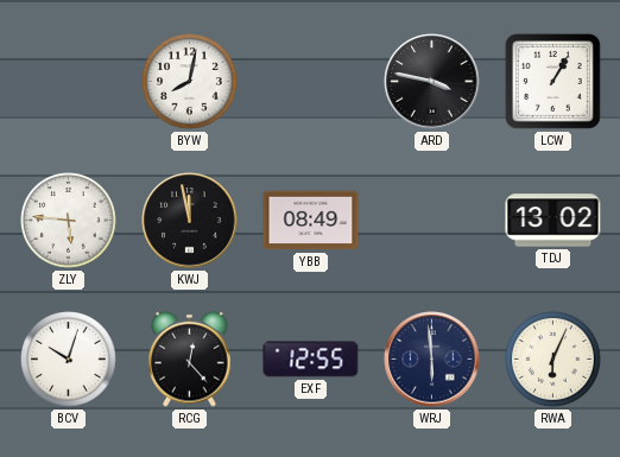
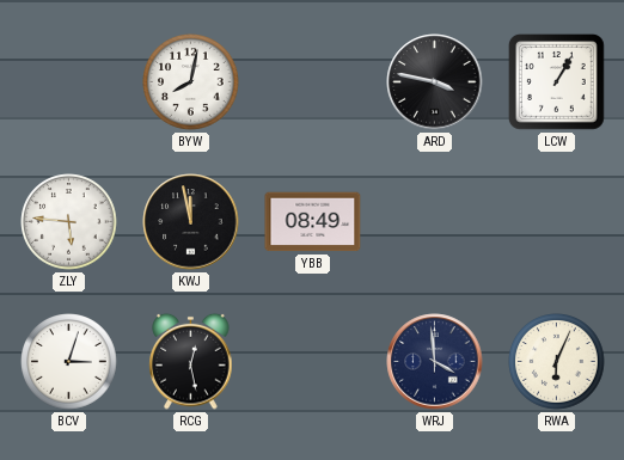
TDJ: 13:02 -> none
BCV: 10:03 -> 3:03
RCG: 12:23 -> 12:28
EXF: 12:55 -> none
WRJ: 5:59 -> 3:59
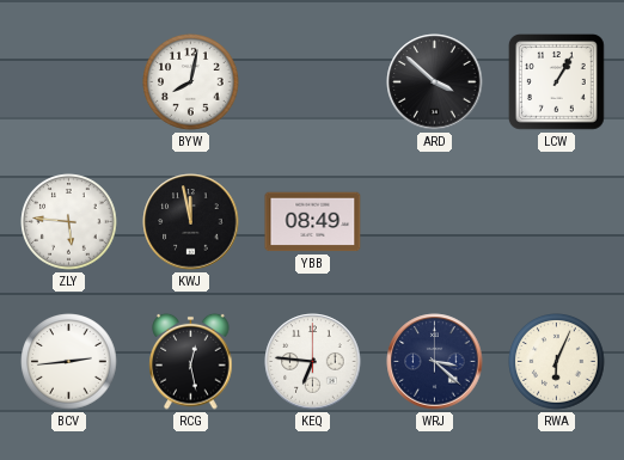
ARD: 3:47 -> 3:52
BCV: 3:03 -> 2:44
KEQ: none -> 6:46
WRJ: 3:59 -> 3:22
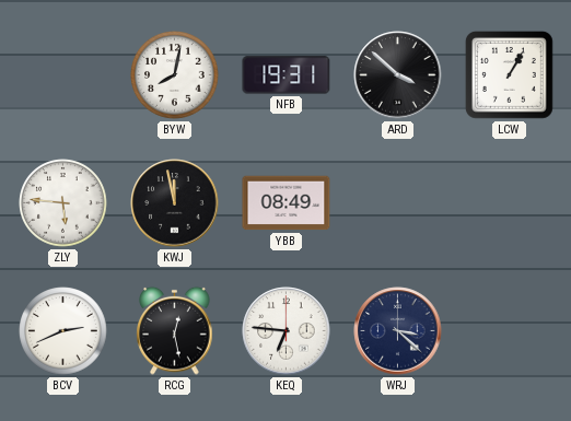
NFB: none -> 19:31
BCV: 2:44 -> 2:41
RWA: 6:04 -> none
